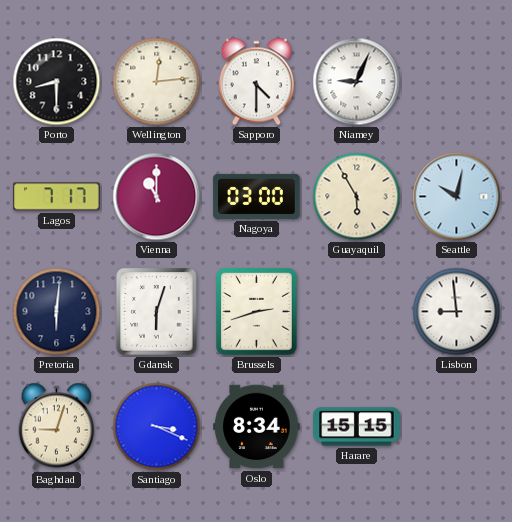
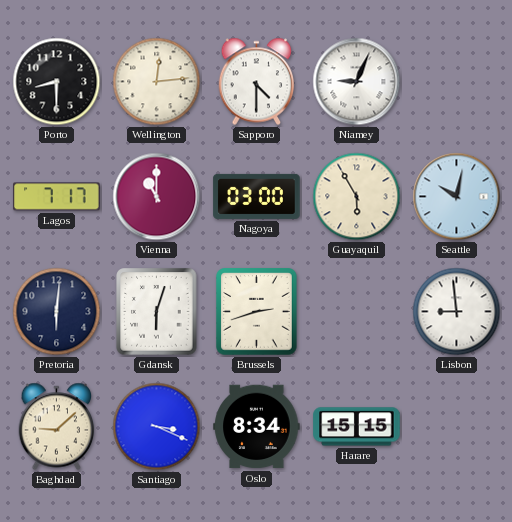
Baghdad: 9:03 -> 9:08
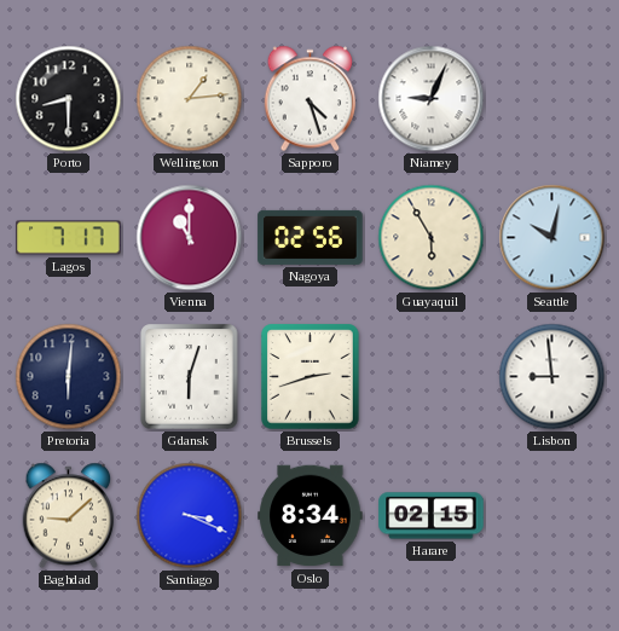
Wellington: 12:14 -> 1:14
Sapporo: 4:30 -> 4:27
Nagoya: 03:00 -> 02:56
Harare: 15:15 -> 02:15
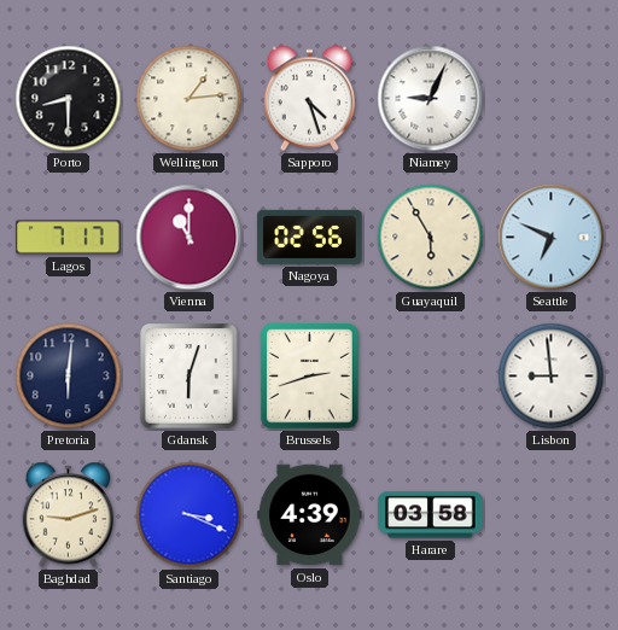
Seattle: 10:02 -> 6:49
Baghdad: 9:08 -> 9:12
Oslo: 8:34 -> 4:39
Harare: 02:15 -> 03:58
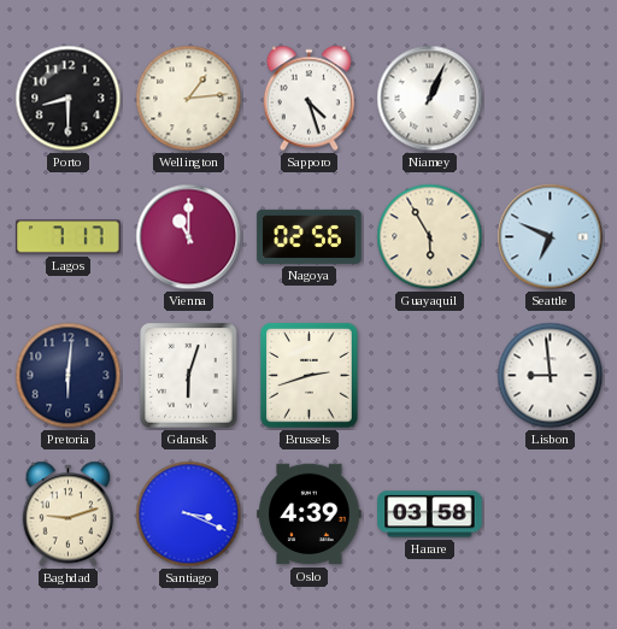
Niamey: 9:04 -> 1:04
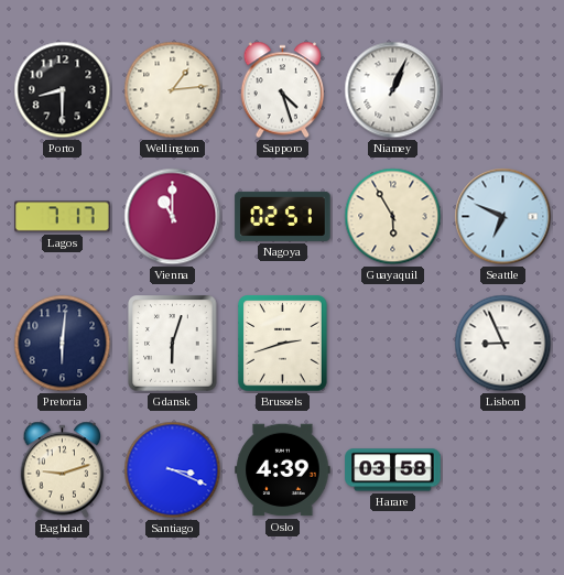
Nagoya: 02:56 -> 02:51
Lisbon: 8:59 -> 8:56
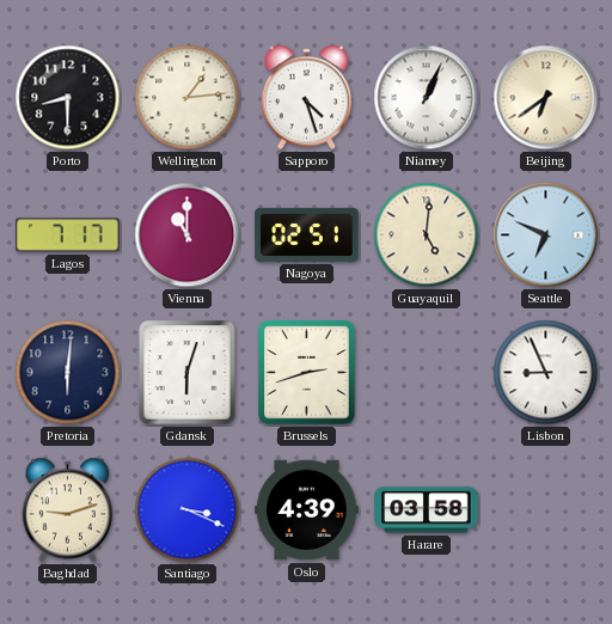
Beijing: none -> 6:39
Guayaquil: 5:55 -> 5:01
